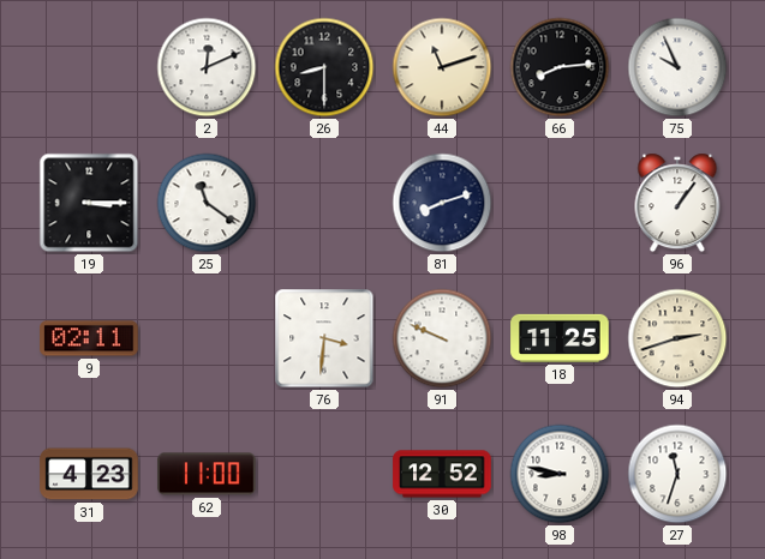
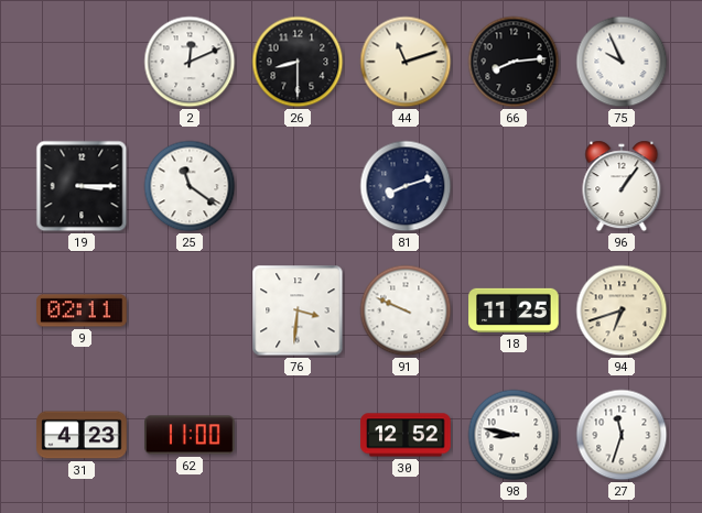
94: 2:42 -> 6:42
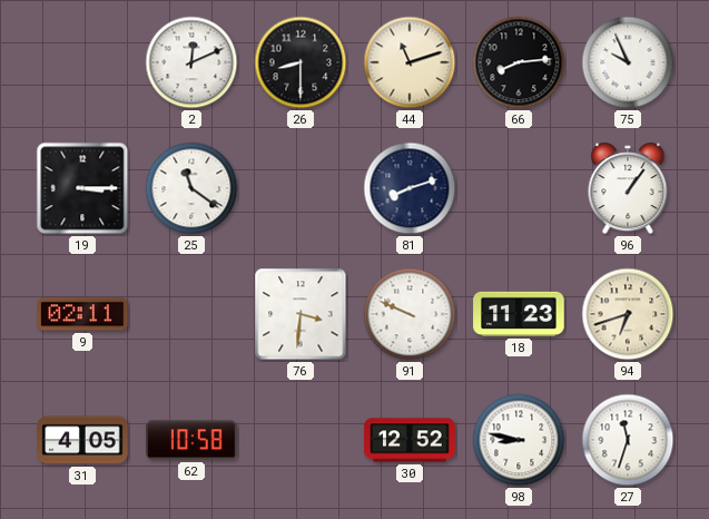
18: 11:25 -> 11:23
31: 4:23 -> 4:05
62: 11:00 -> 10:58
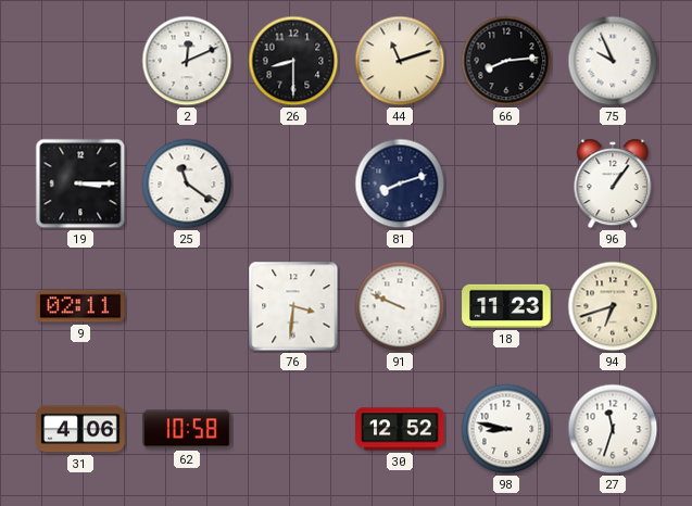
31: 4:05 -> 4:06
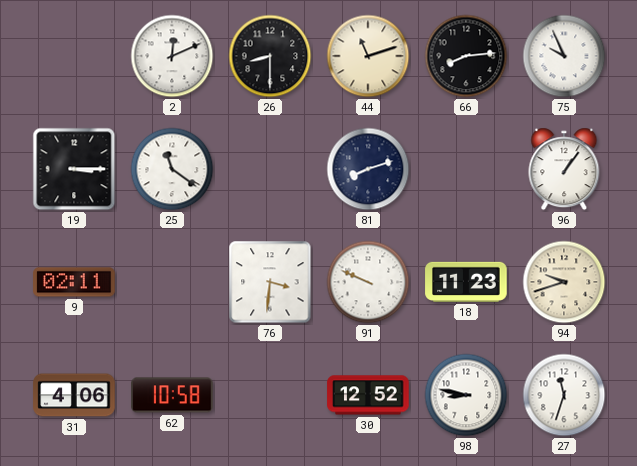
94: 6:42 -> 9:42
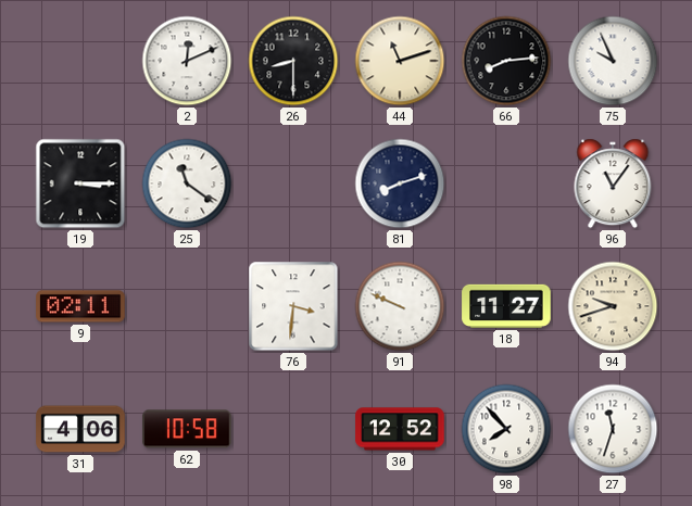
96: 1:06 -> 11:06
18: 11:23 -> 11:27
98: 8:47 -> 7:53
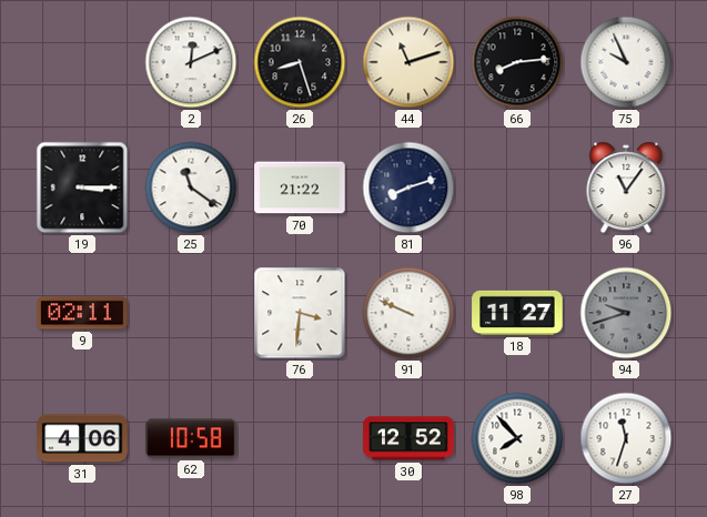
26: 8:30 -> 8:27
70: none -> 21:22
94 dial: cream -> grey
